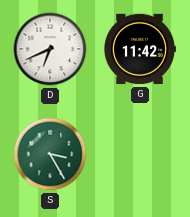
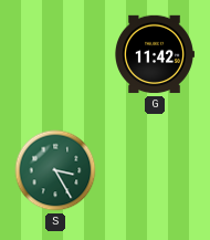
D: 6:41 -> none
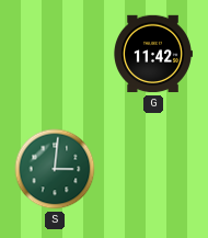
S: 3:25 -> 3:01
